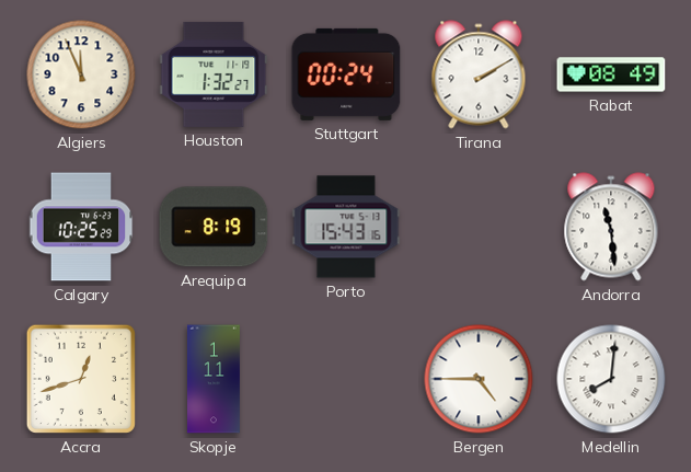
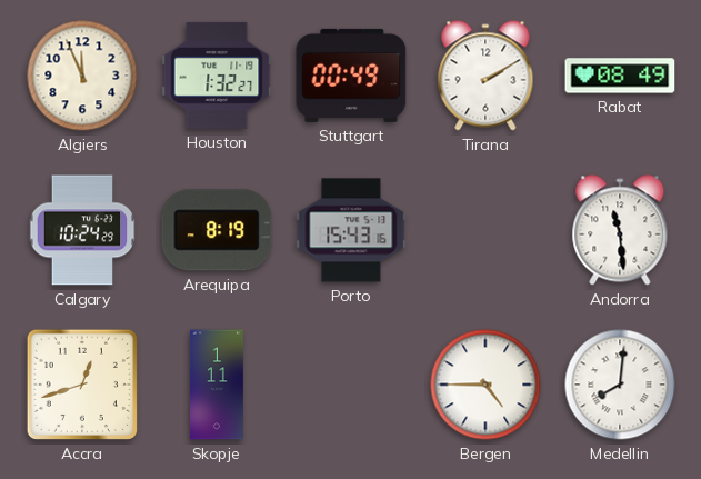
Stuttgart: 00:24 -> 00:49
Calgary: 10:25 -> 10:24
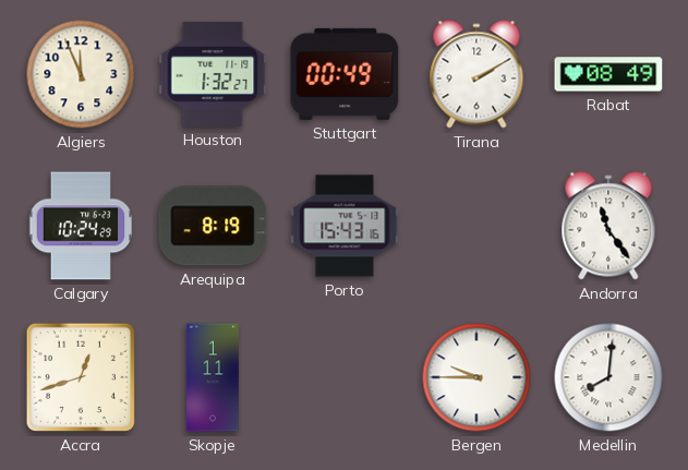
Andorra: 11:29 -> 11:24
Bergen: 4:45 -> 9:45
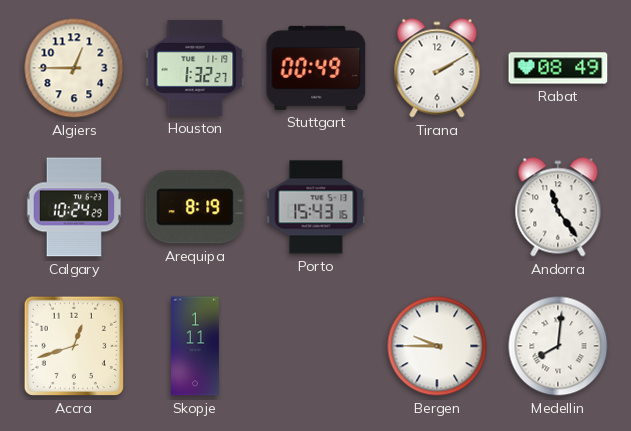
Algiers: 11:56 -> 12:45
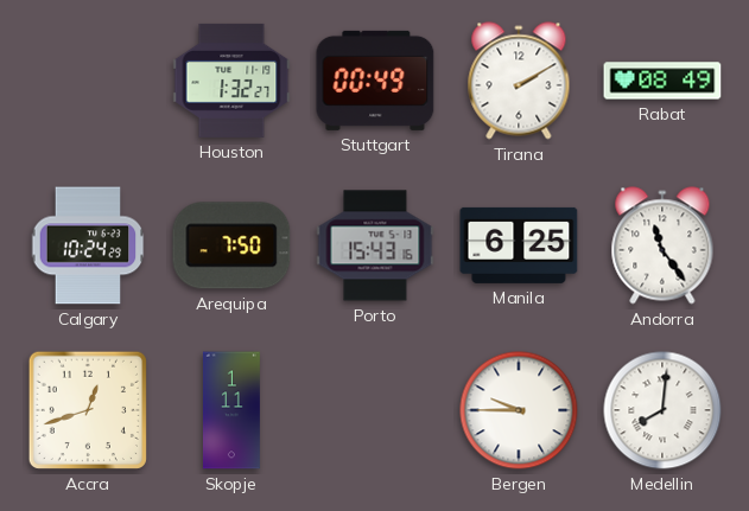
Algiers: 12:45 -> none
Arequipa: 8:19 -> 7:50
Manila: none -> 6:25
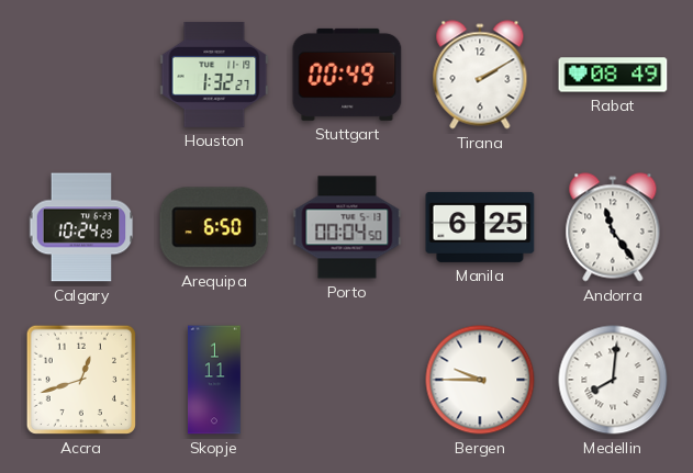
Arequipa: 7:50 -> 6:50
Porto: 15:43 -> 00:04
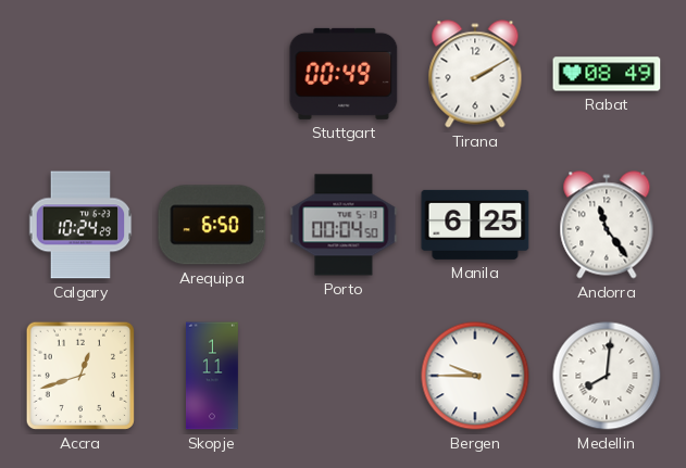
Houston: 1:32 -> none
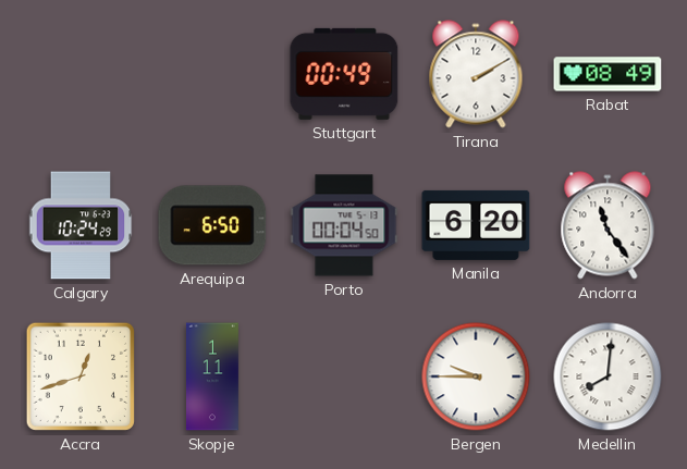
Manila: 6:25 -> 6:20
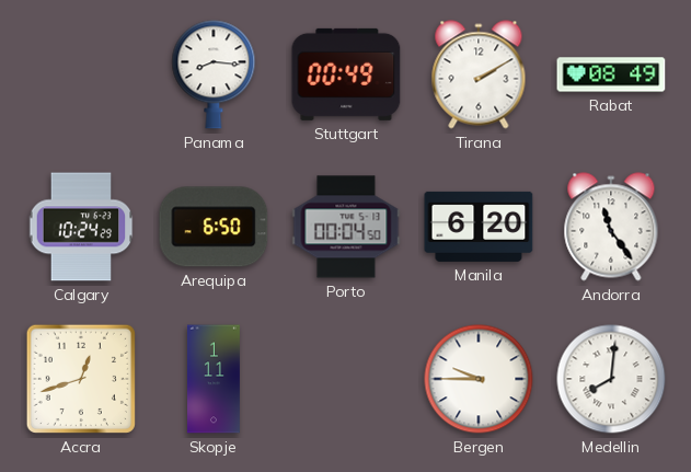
Panama: none -> 8:16
